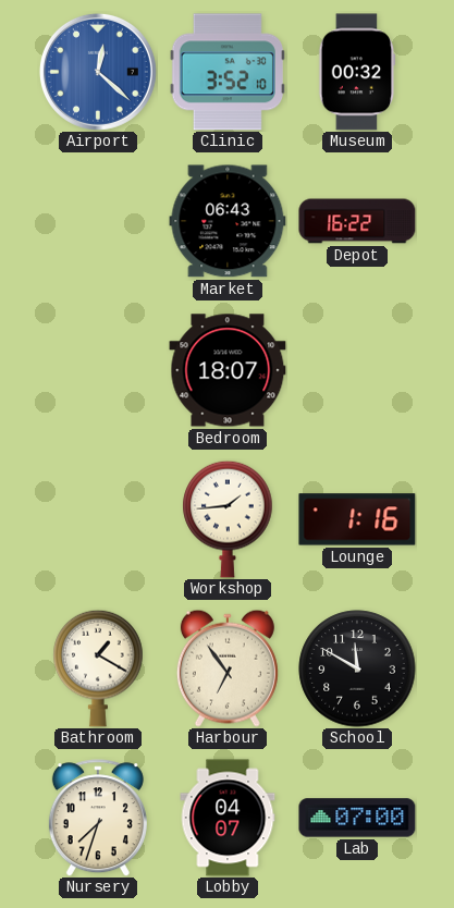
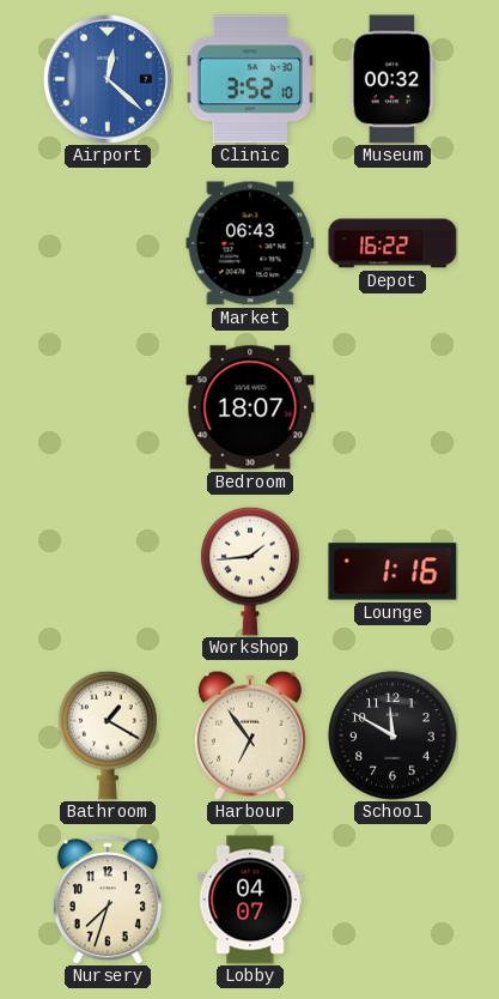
Lab: 07:00 -> none
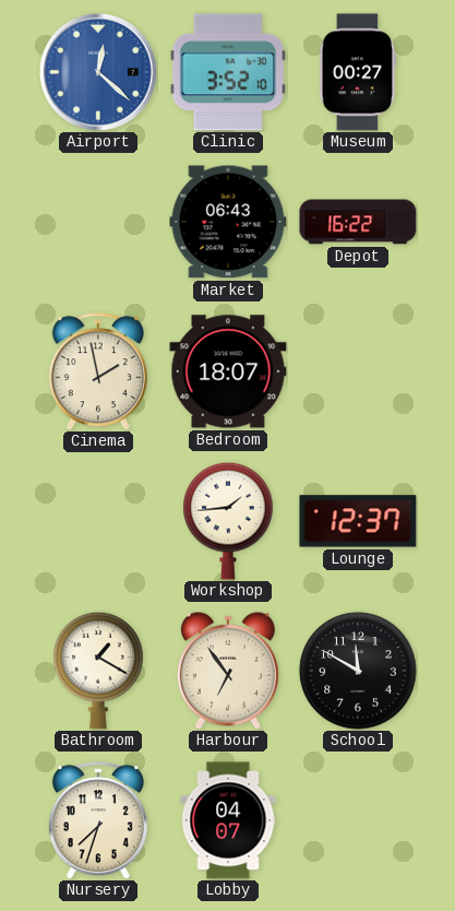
Museum: 00:32 -> 00:27
Cinema: none -> 1:58
Lounge: 1:16 -> 12:37
